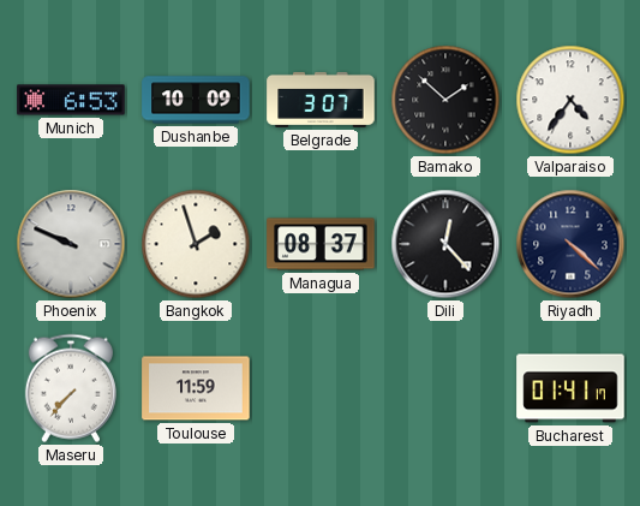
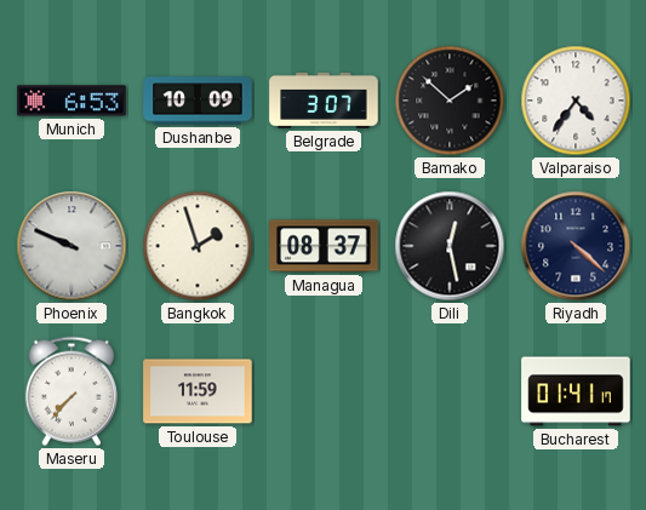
Dili: 12:23 -> 12:28
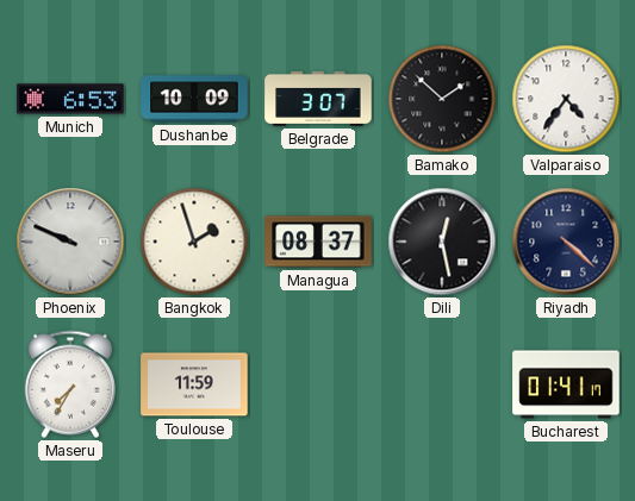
Maseru: 7:37 -> 7:35
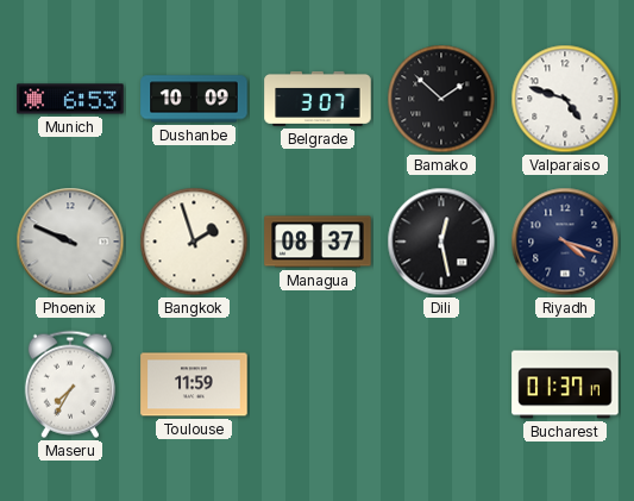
Valparaiso: 4:36 -> 4:48
Riyadh: 4:22 -> 4:18
Bucharest: 01:41 -> 01:37
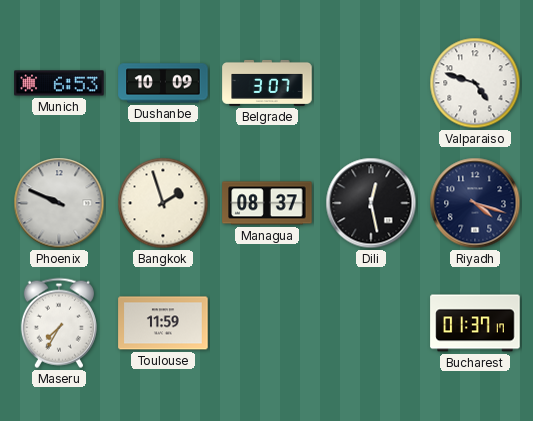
Bamako: 1:52 -> none
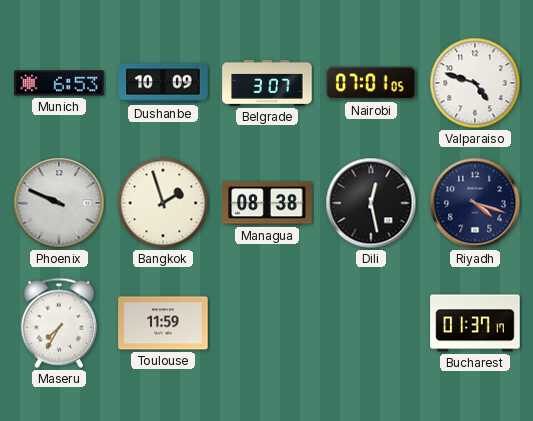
Nairobi: none -> 07:01
Managua: 08:37 -> 08:38
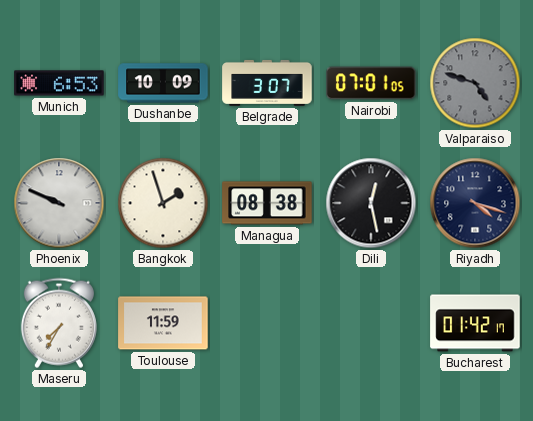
Valparaiso dial: white -> grey
Bucharest: 01:37 -> 01:42
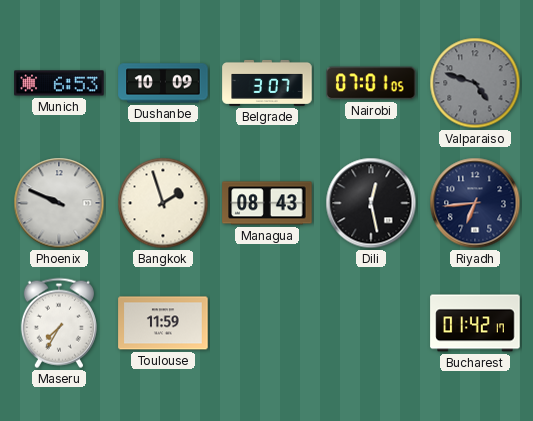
Managua: 08:38 -> 08:43
Riyadh: 4:18 -> 6:44
